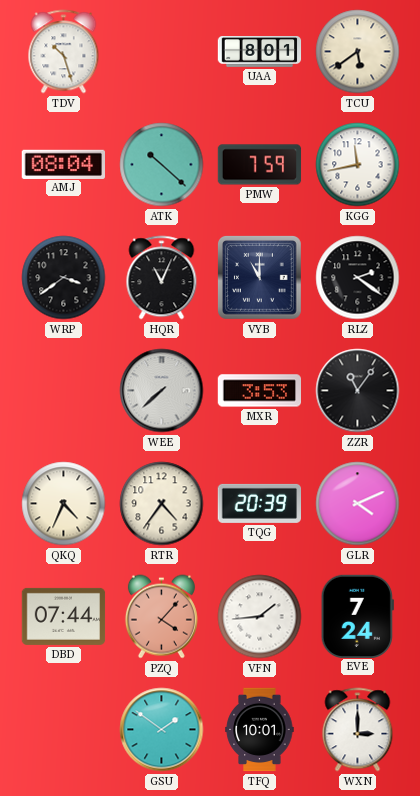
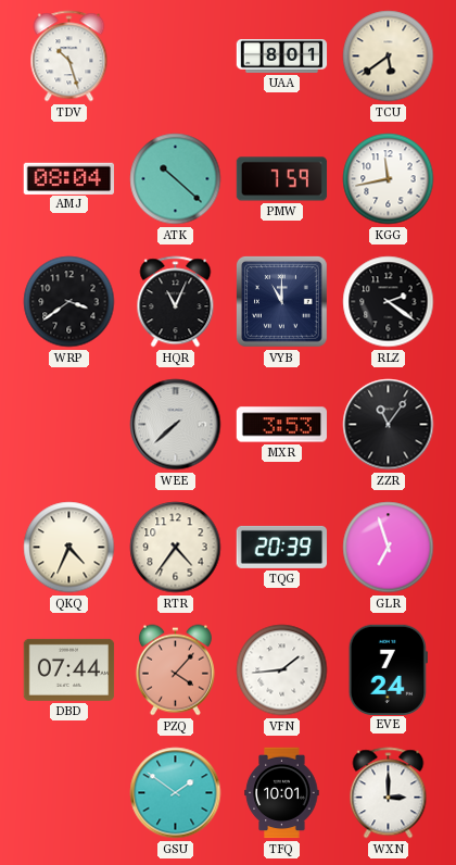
GLR: 4:11 -> 6:57
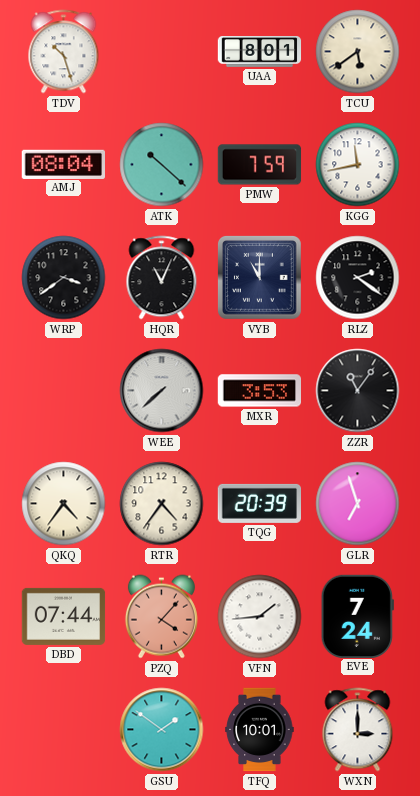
QKQ: 4:34 -> 4:36
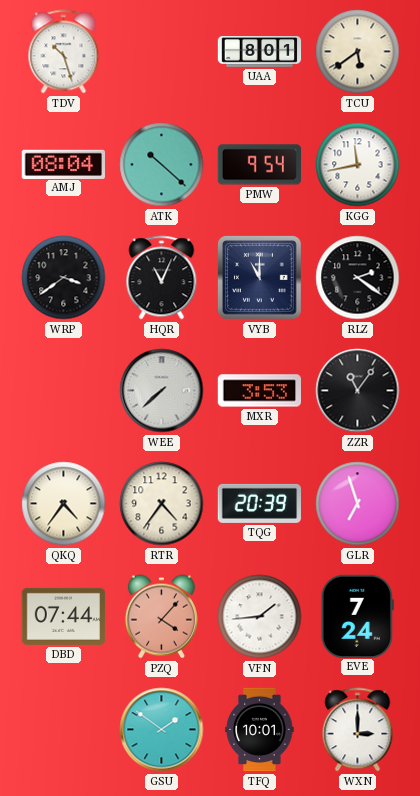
PMW: 7:59 -> 9:54
